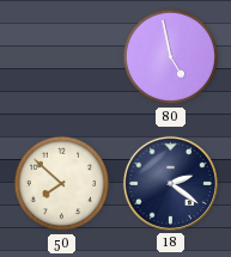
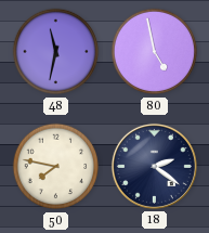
48: none -> 11:32
50: 7:52 -> 7:47
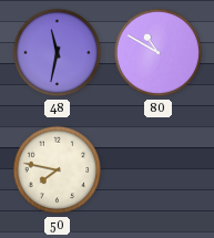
80: 4:58 -> 10:50
18: 2:21 -> none
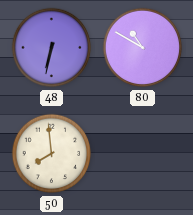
48: 11:32 -> 6:32
50: 7:47 -> 7:59
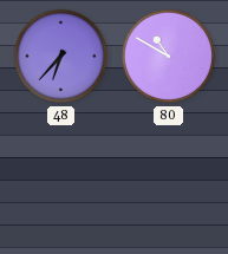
48: 6:32 -> 6:37
50: 7:59 -> none
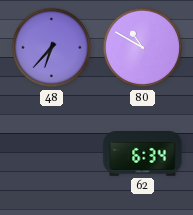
62: none -> 6:34
